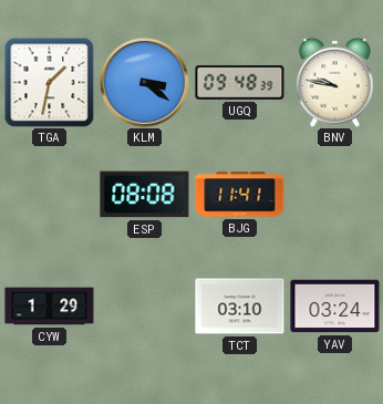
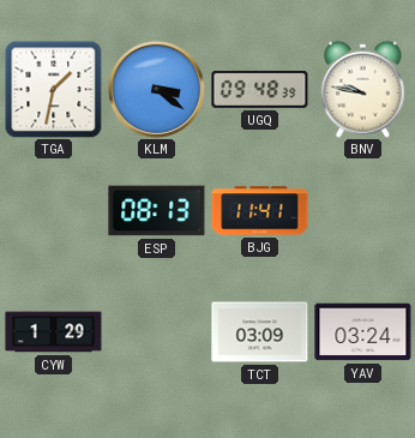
ESP: 08:08 -> 08:13
TCT: 03:10 -> 03:09
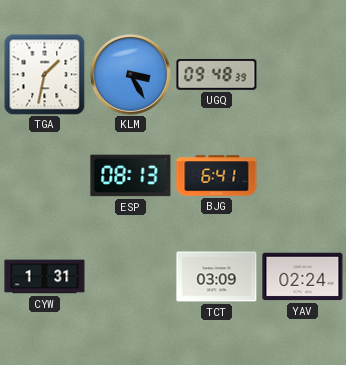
KLM: 3:21 -> 3:25
BNV: 9:47 -> none
BJG: 11:41 -> 6:41
CYW: 1:29 -> 1:31
YAV: 03:24 -> 02:24
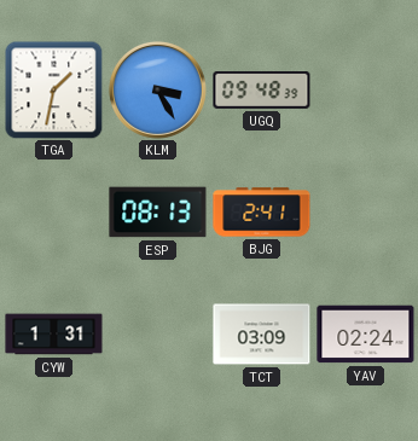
BJG: 6:41 -> 2:41
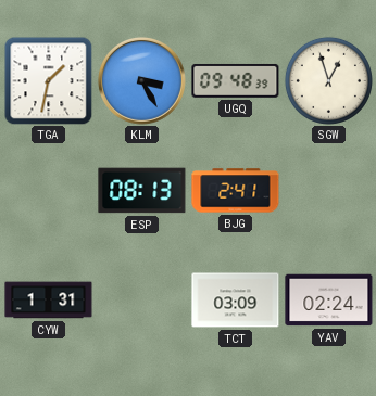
SGW: none -> 12:57
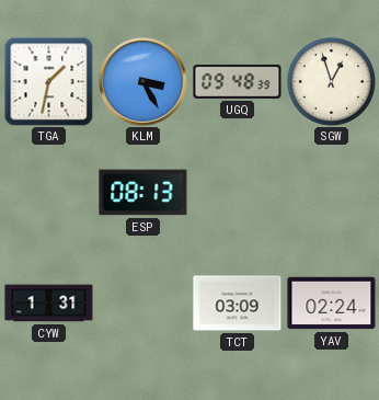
BJG: 2:41 -> none
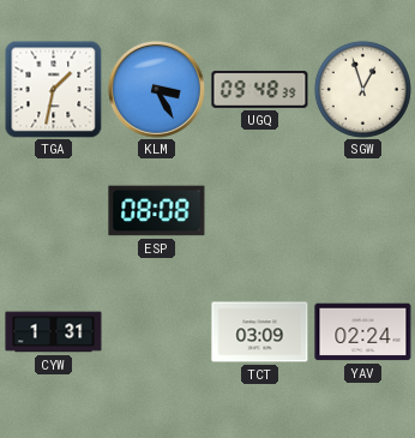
ESP: 08:13 -> 08:08
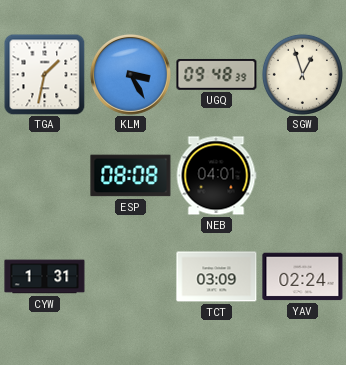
NEB: none -> 04:01
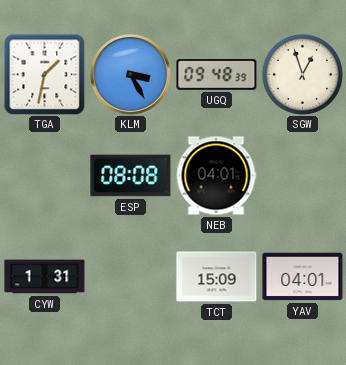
TCT: 03:09 -> 15:09
YAV: 02:24 -> 04:01
